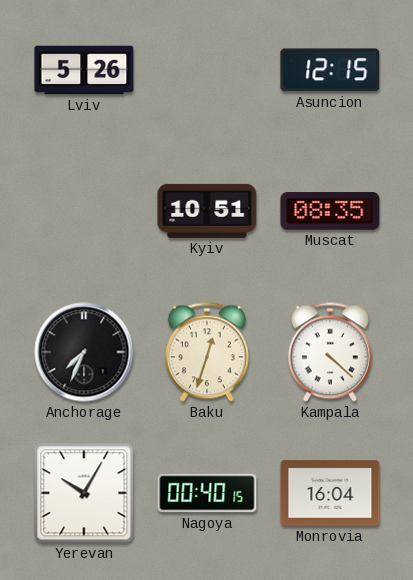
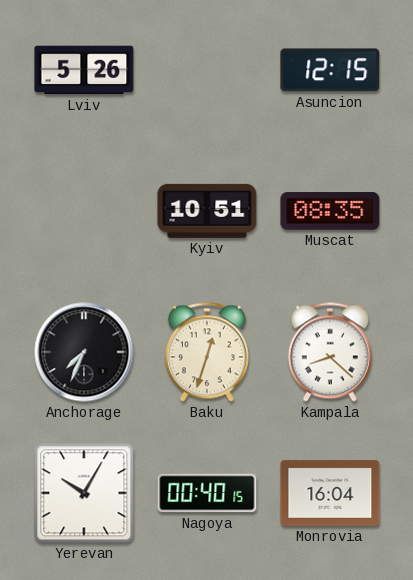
Kampala: 4:22 -> 8:22
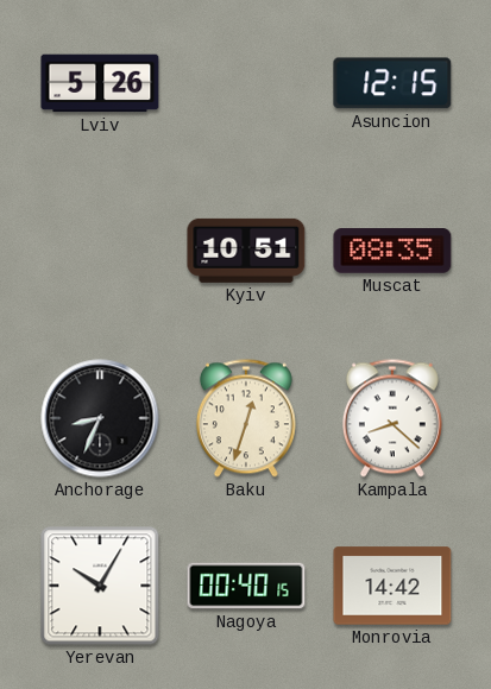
Anchorage: 7:34 -> 8:34
Monrovia: 16:04 -> 14:42
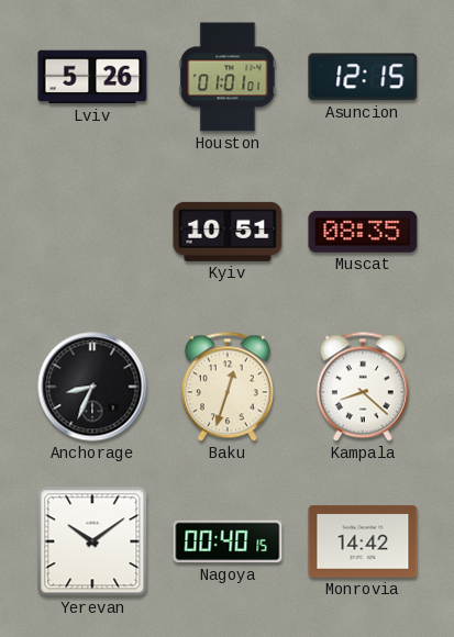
Houston: none -> 01:01
Yerevan: 10:05 -> 10:09
